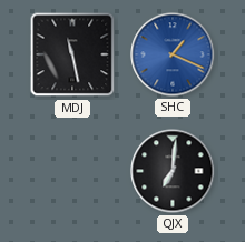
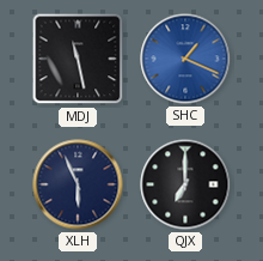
XLH: none -> 5:56
QJX: 7:01 -> 7:00
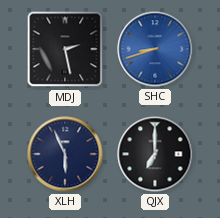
MDJ: 11:28 -> 2:28
SHC: 1:19 -> 8:42
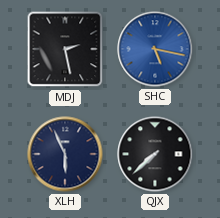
SHC: 8:42 -> 5:17
QJX: 7:00 -> 7:38
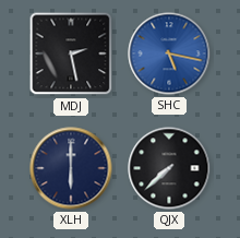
XLH: 5:56 -> 6:00
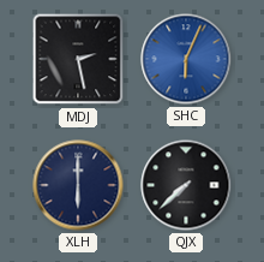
SHC: 5:17 -> 6:04
